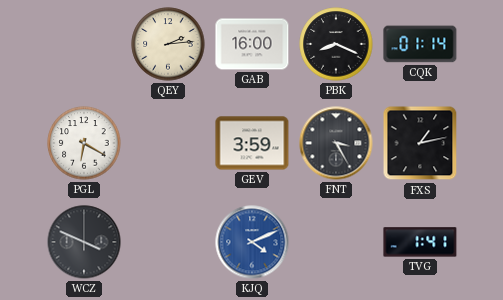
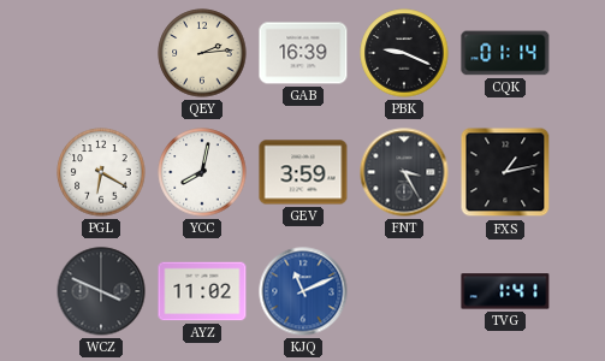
GAB: 16:00 -> 16:39
PBK: 8:19 -> 9:19
YCC: none -> 8:02
AYZ: none -> 11:02
KJQ: 4:11 -> 11:11
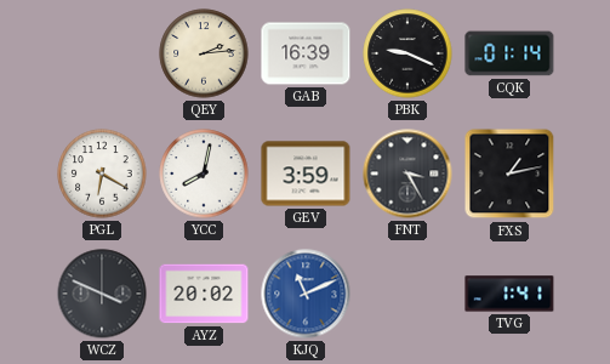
AYZ: 11:02 -> 20:02
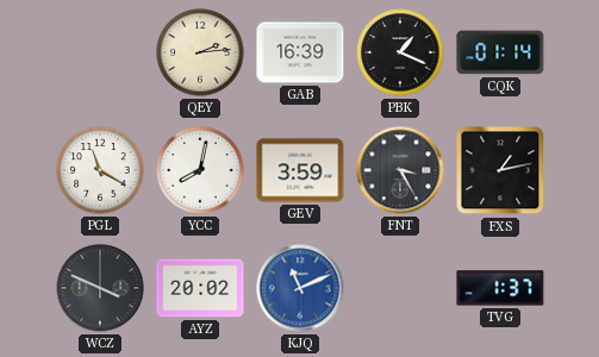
PBK: 9:19 -> 1:19
PGL: 6:20 -> 11:20
TVG: 1:41 -> 1:37
